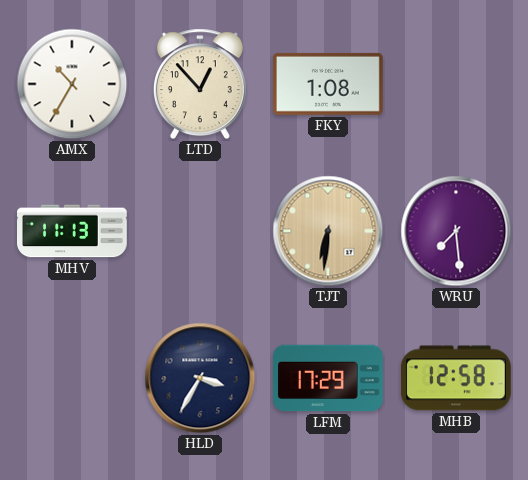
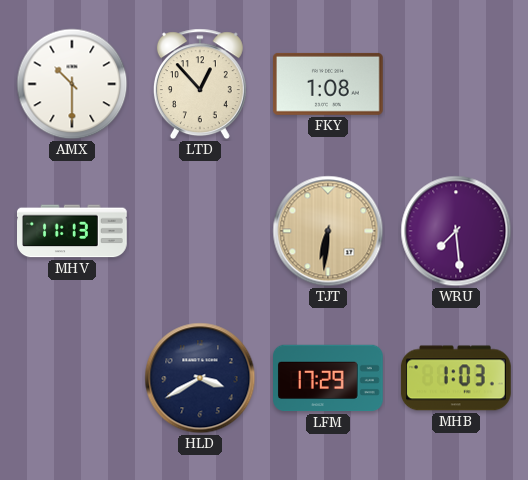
AMX: 10:35 -> 10:30
HLD: 3:35 -> 3:40
MHB: 12:58 -> 1:03
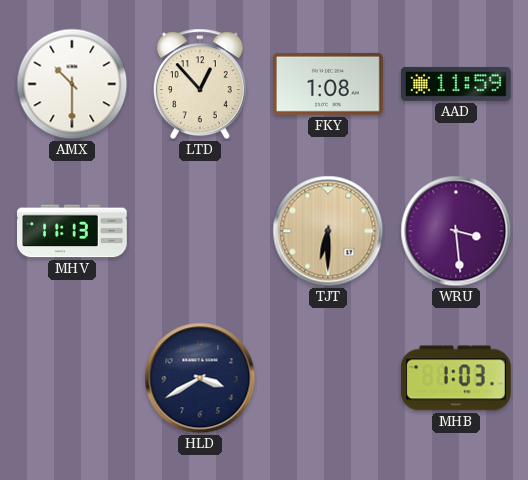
AAD: none -> 11:59
TJT: 6:31 -> 6:30
WRU: 7:29 -> 3:29
LFM: 17:29 -> none
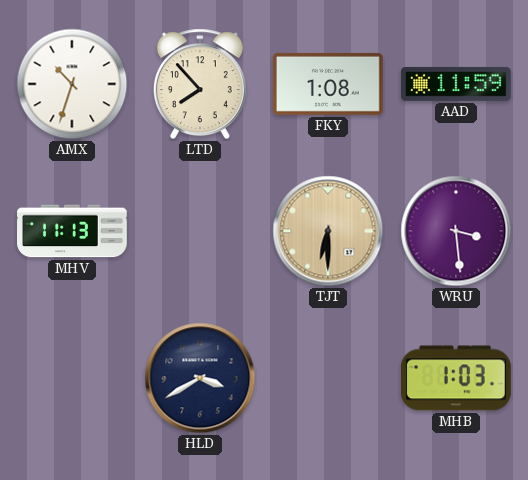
AMX: 10:30 -> 10:33
LTD: 12:53 -> 7:53
